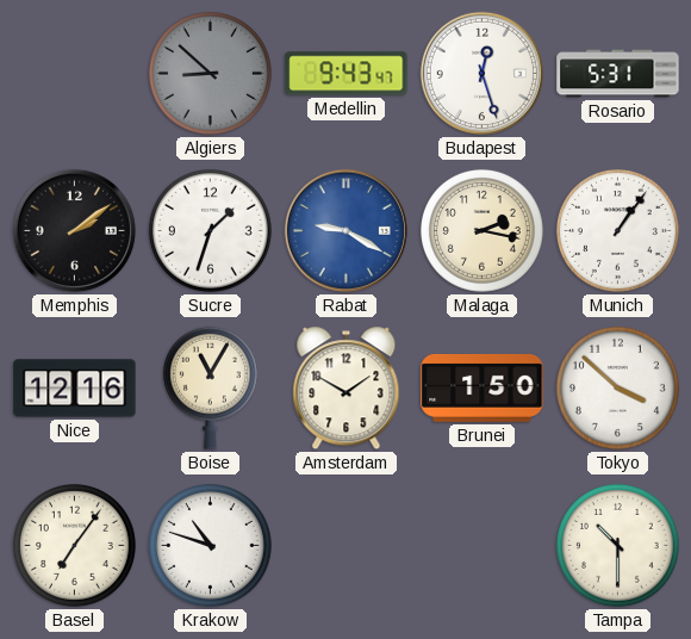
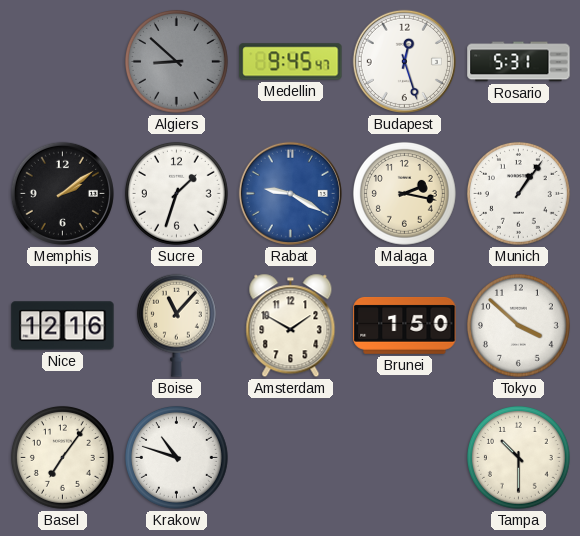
Medellin: 9:43 -> 9:45
Boise: 11:05 -> 11:07
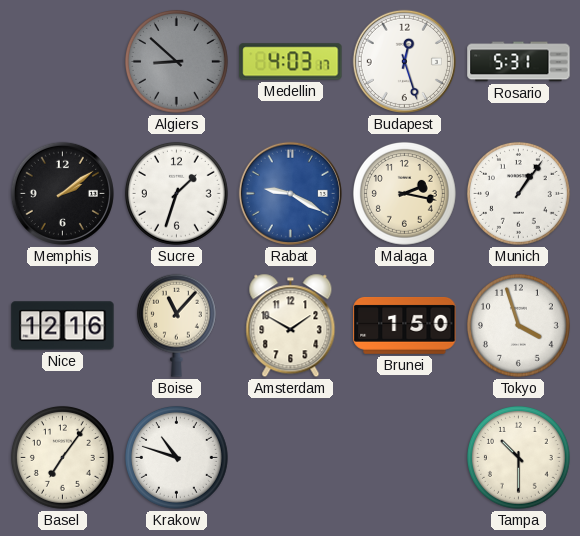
Medellin: 9:45 -> 4:03
Tokyo: 3:52 -> 3:57
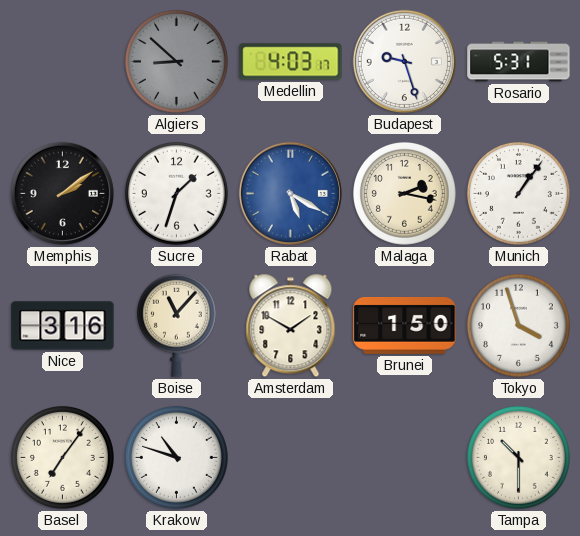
Budapest: 12:27 -> 9:27
Rabat: 9:20 -> 5:20
Nice: 12:16 -> 3:16
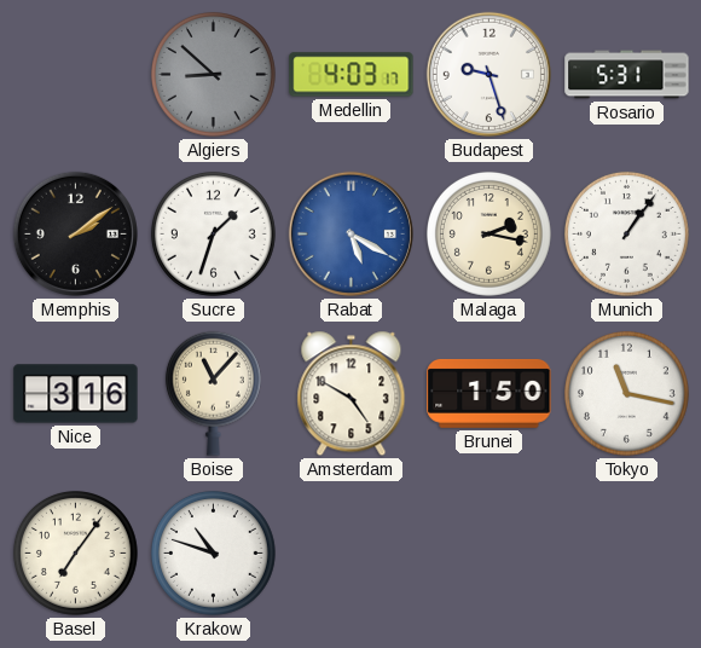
Amsterdam: 1:50 -> 4:50
Tokyo: 3:57 -> 11:17
Tampa: 10:30 -> none
